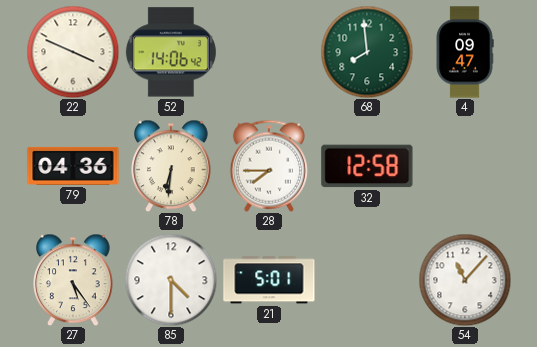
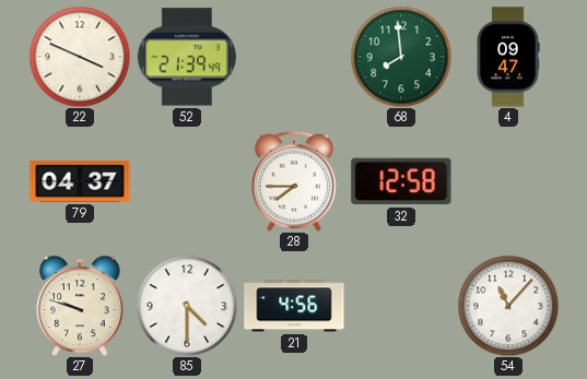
52: 14:06 -> 21:39
79: 04:36 -> 04:37
78: 6:31 -> none
27: 5:24 -> 9:48
21: 5:01 -> 4:56
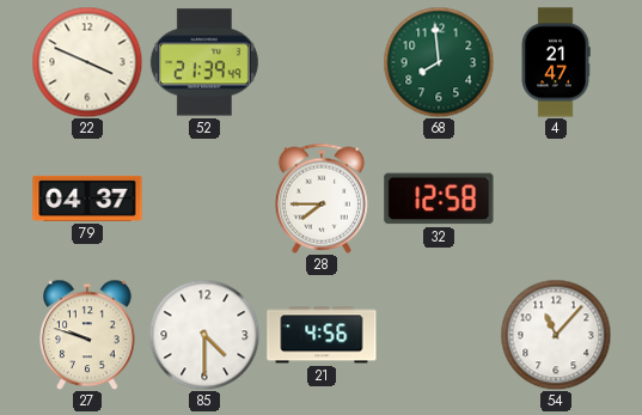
4: 09:47 -> 21:47
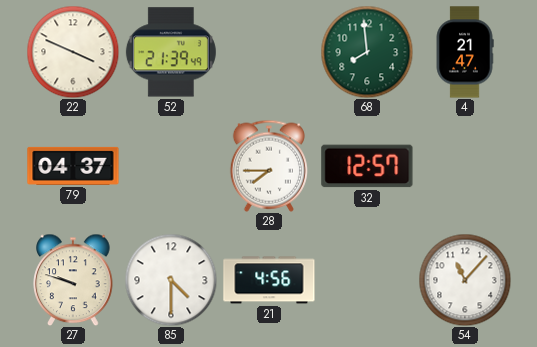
32: 12:58 -> 12:57
